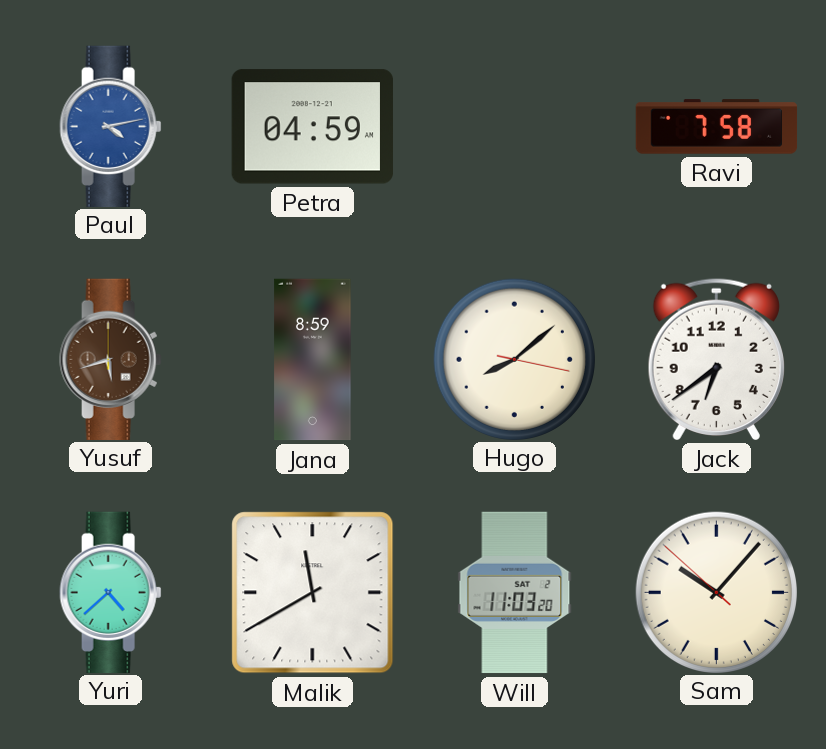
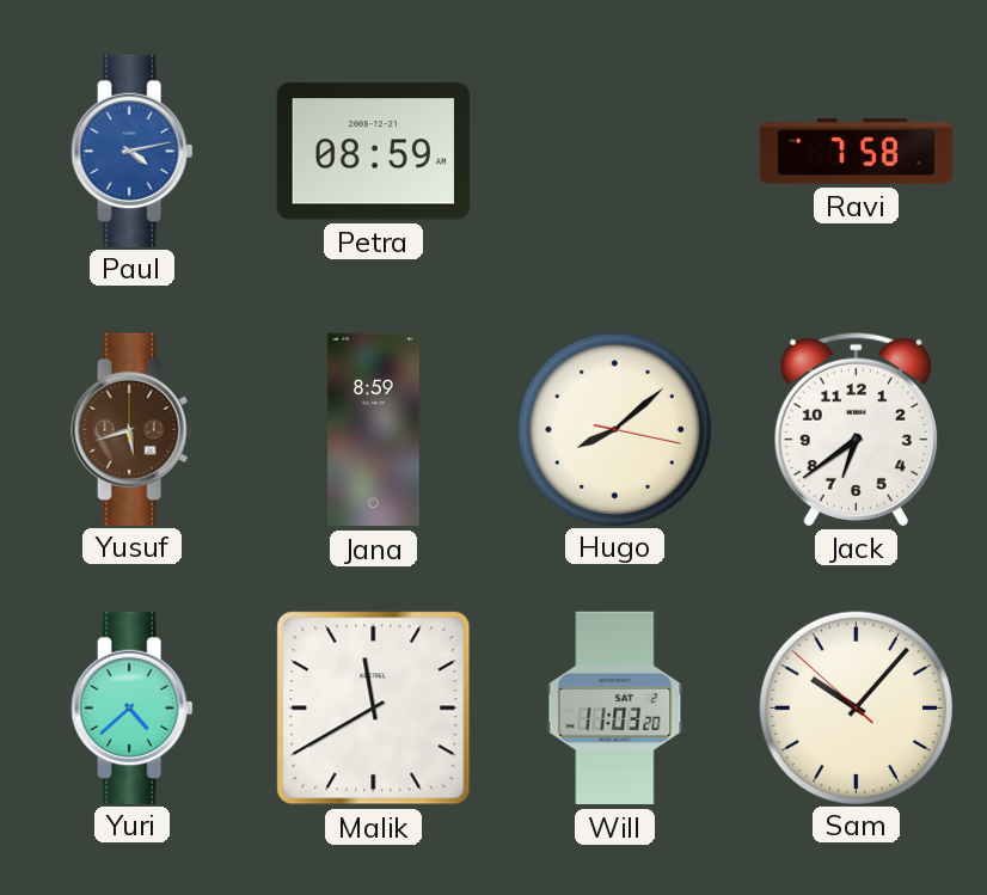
Petra: 04:59 -> 08:59
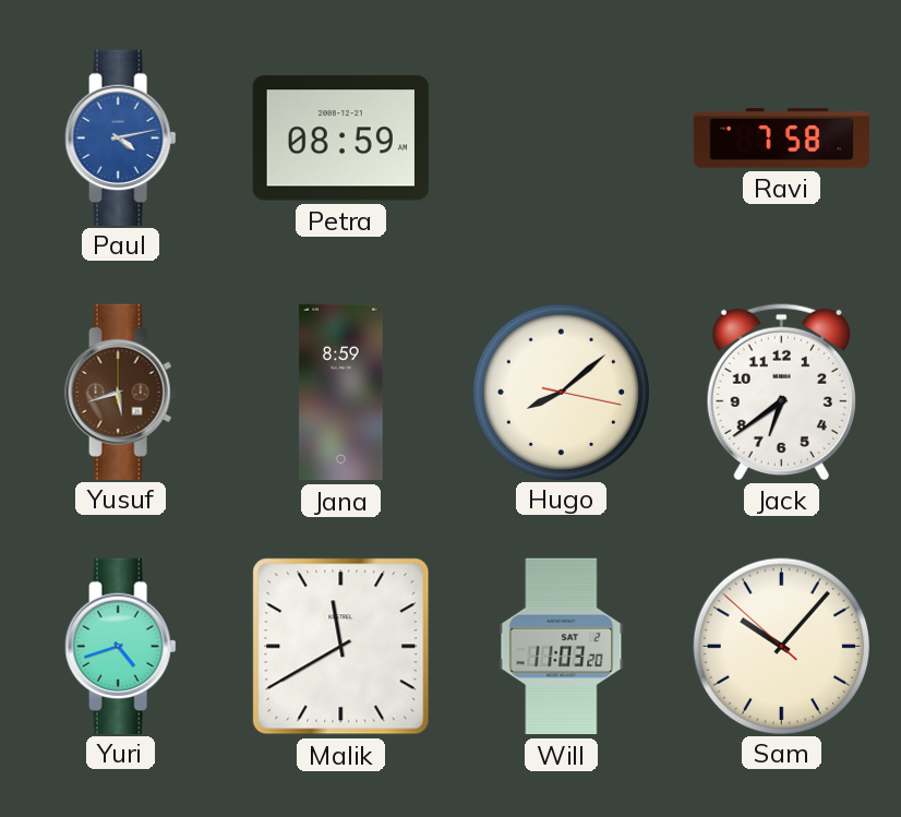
Yuri: 4:38 -> 4:42
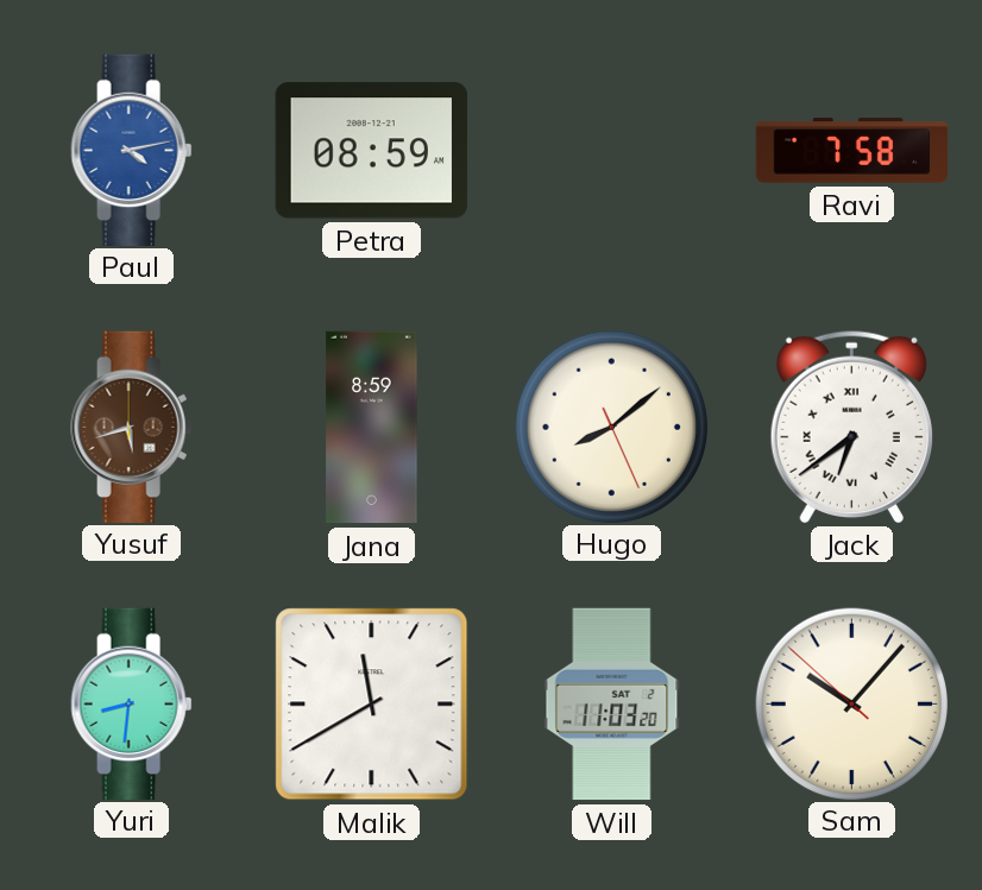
Hugo: 8:08:17 -> 8:08:26
Jack numerals: Arabic -> Roman
Yuri: 4:42 -> 8:31
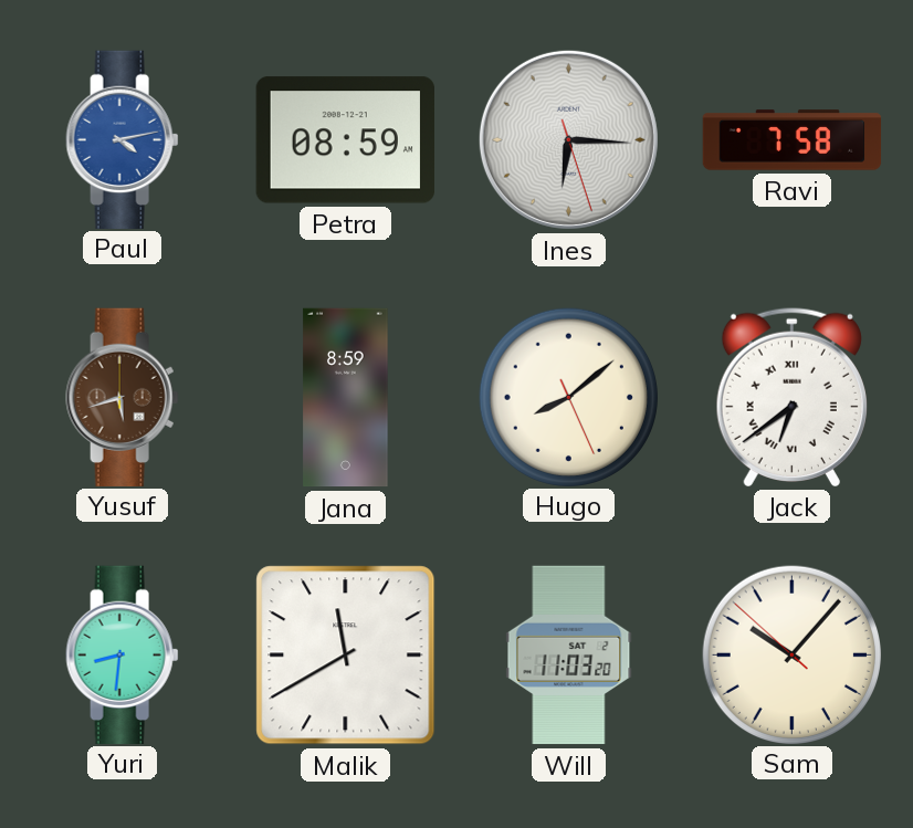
Ines: none -> 6:15
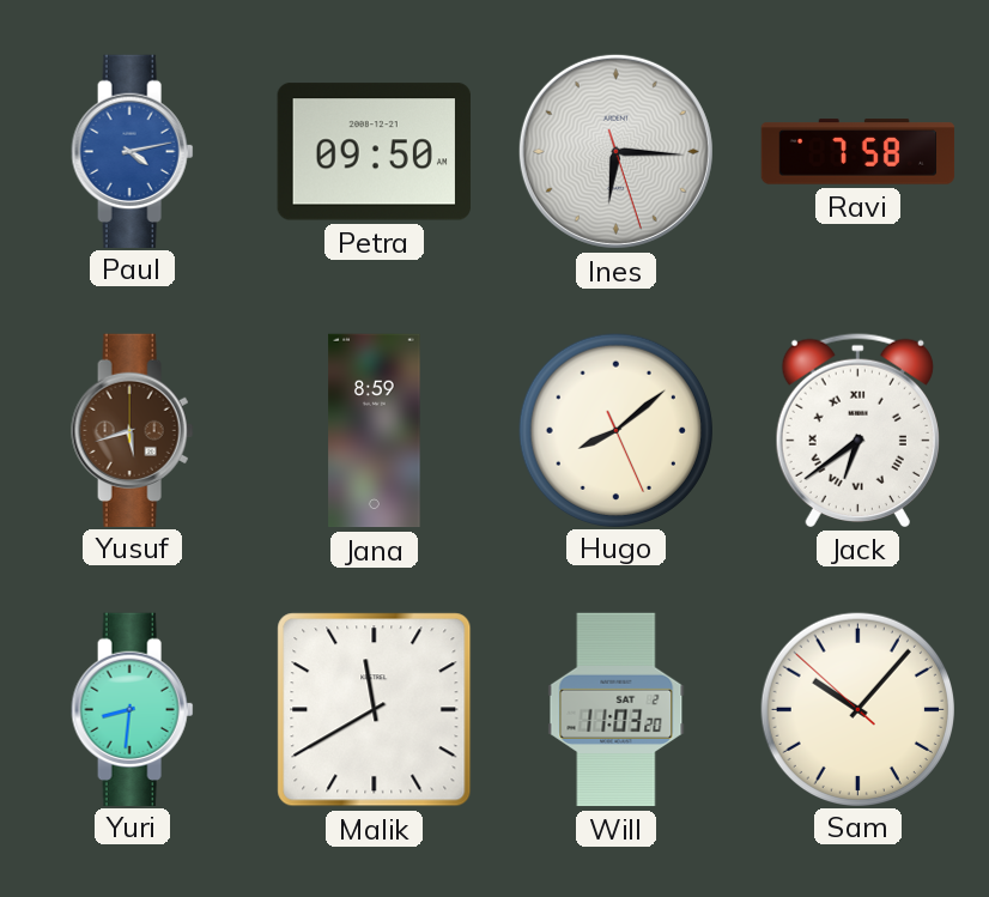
Petra: 08:59 -> 09:50
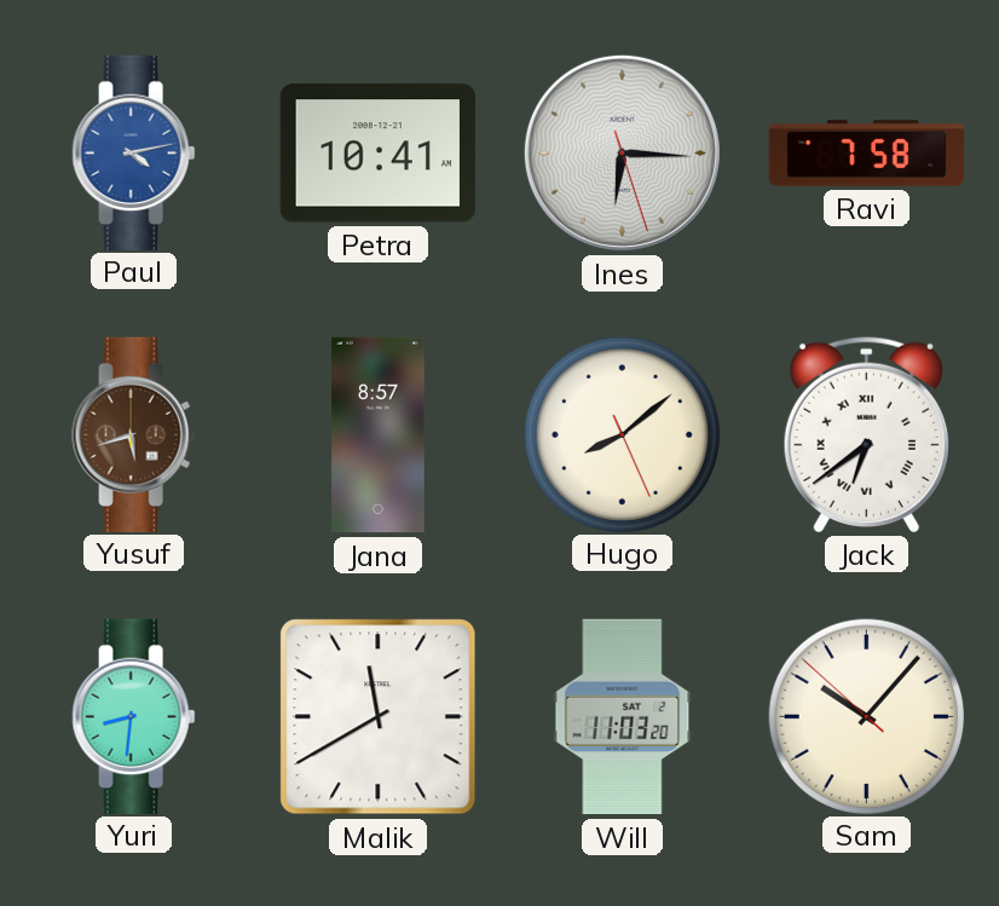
Petra: 09:50 -> 10:41
Jana: 8:59 -> 8:57
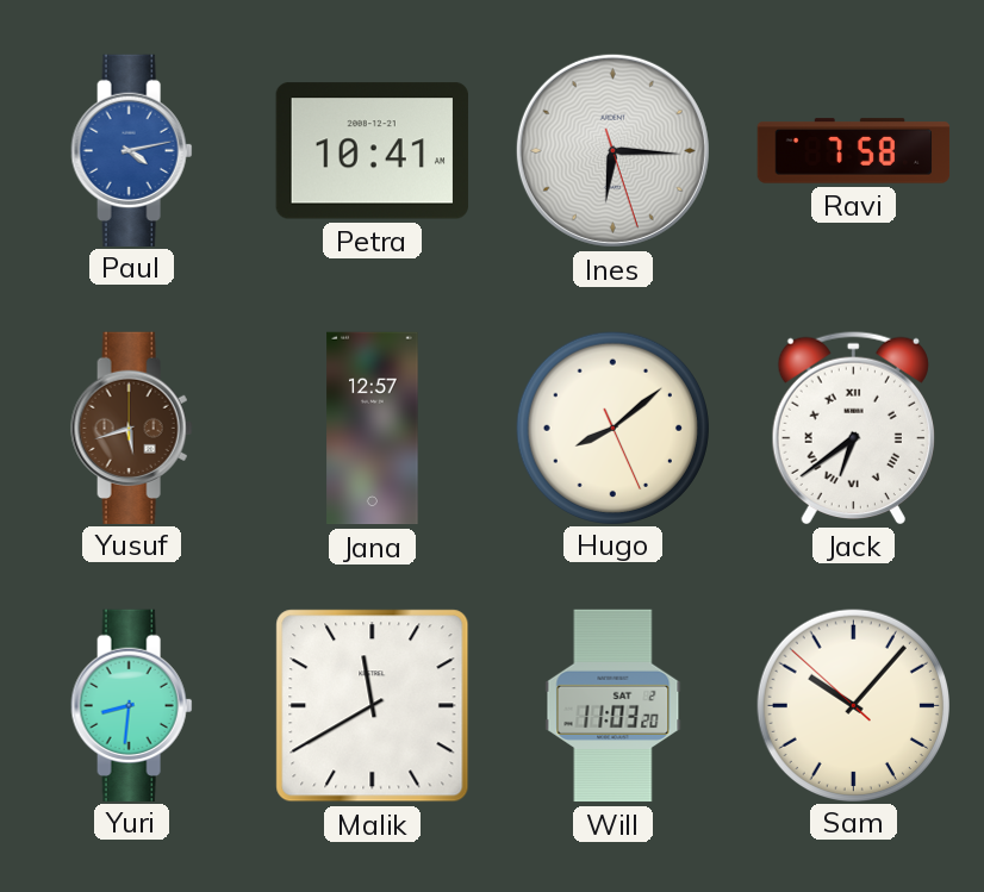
Jana: 8:57 -> 12:57
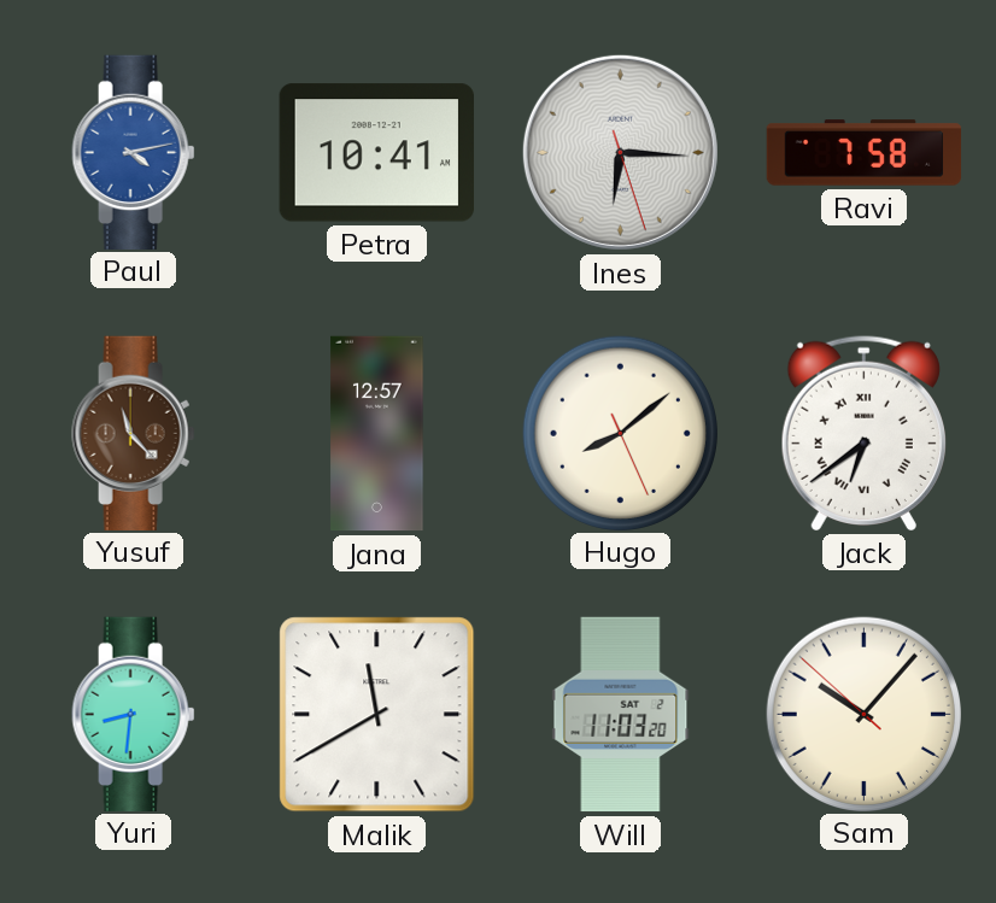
Yusuf: 5:42 -> 11:23
